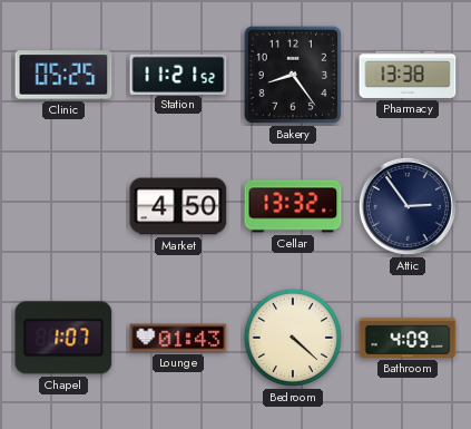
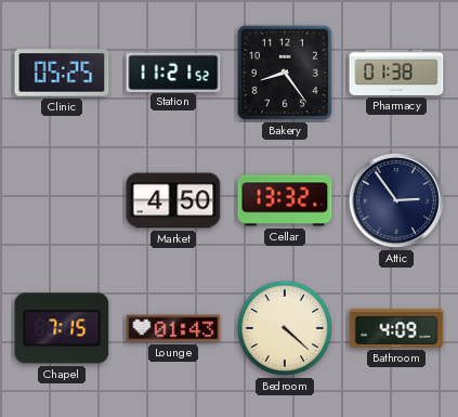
Pharmacy: 13:38 -> 01:38
Chapel: 1:07 -> 7:15
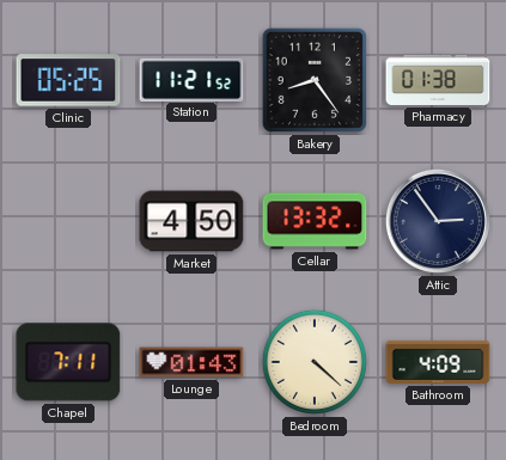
Chapel: 7:15 -> 7:11
